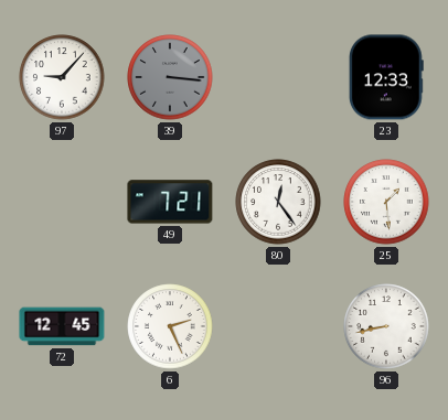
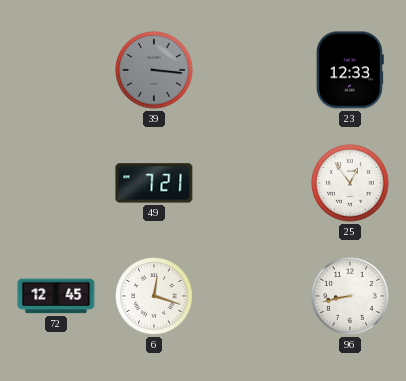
97: 9:07 -> none
80: 12:24 -> none
25: 1:29 -> 12:54
6: 2:26 -> 12:18
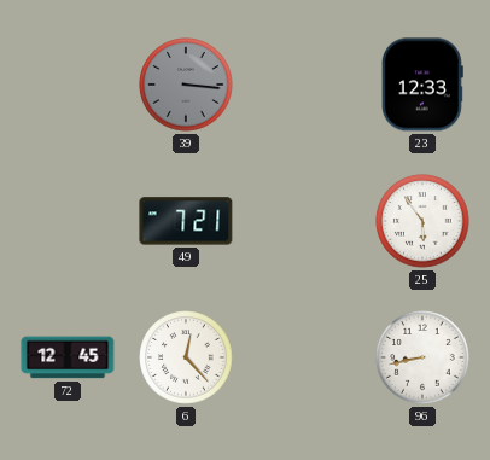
25: 12:54 -> 5:54
6: 12:18 -> 12:23
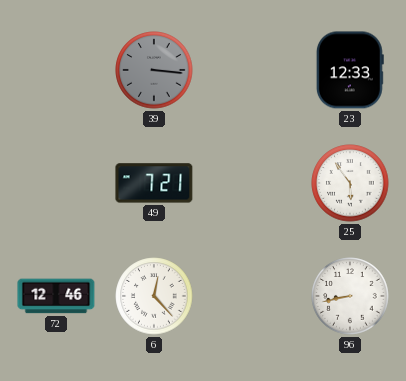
72: 12:45 -> 12:46
